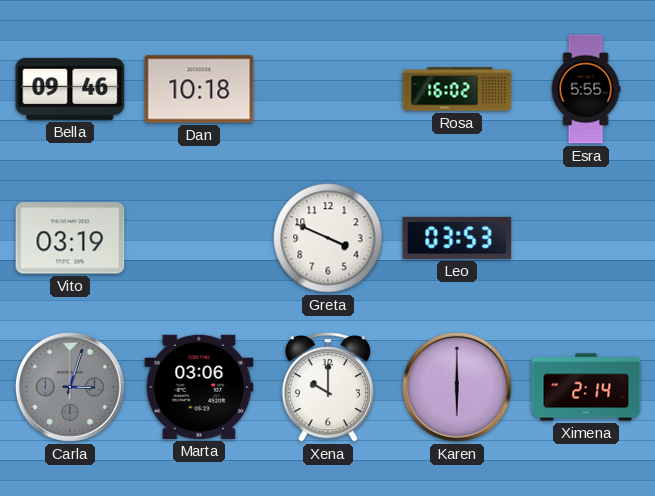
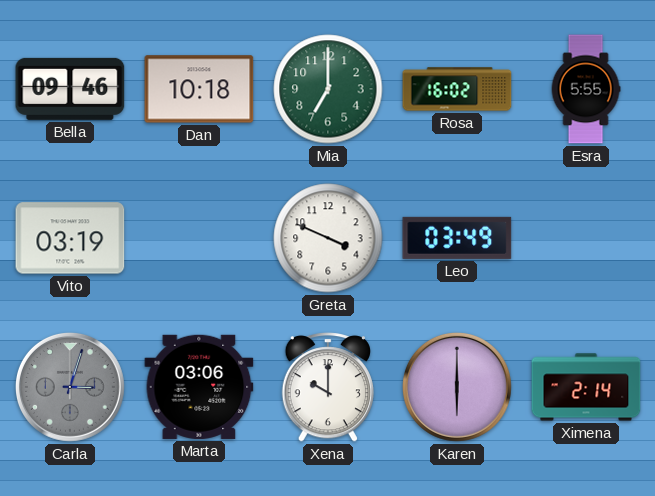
Mia: none -> 7:00
Leo: 03:53 -> 03:49
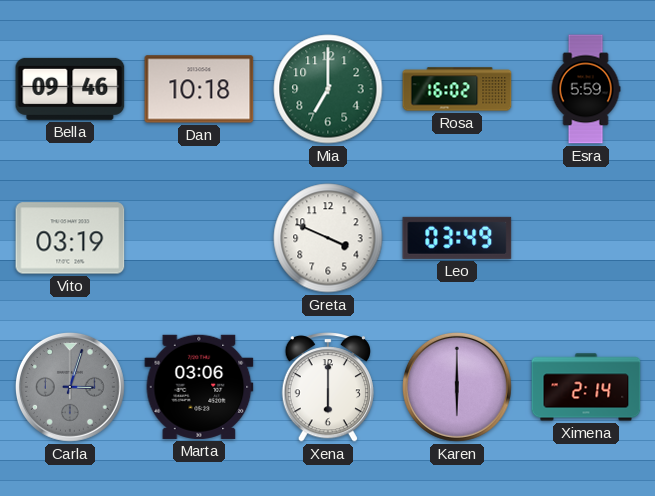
Esra: 5:55 -> 5:59
Xena: 10:00 -> 6:00
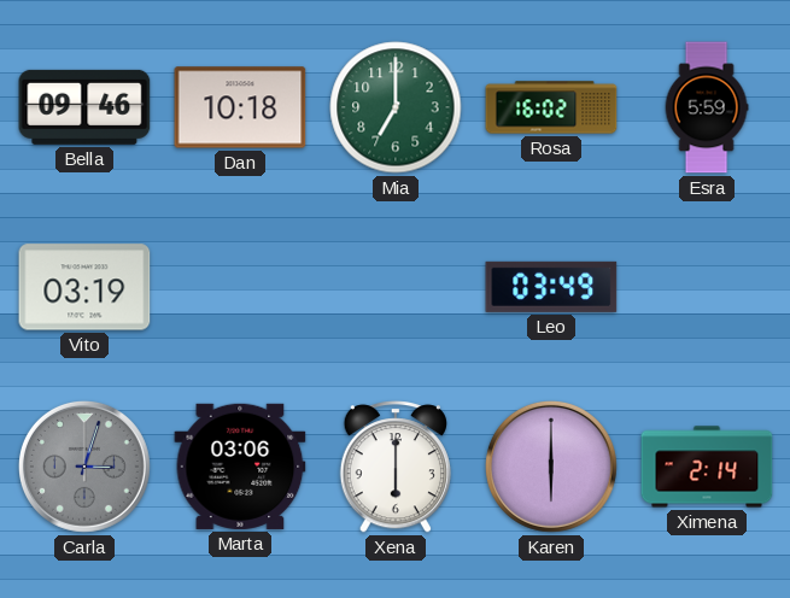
Greta: 3:49 -> none
